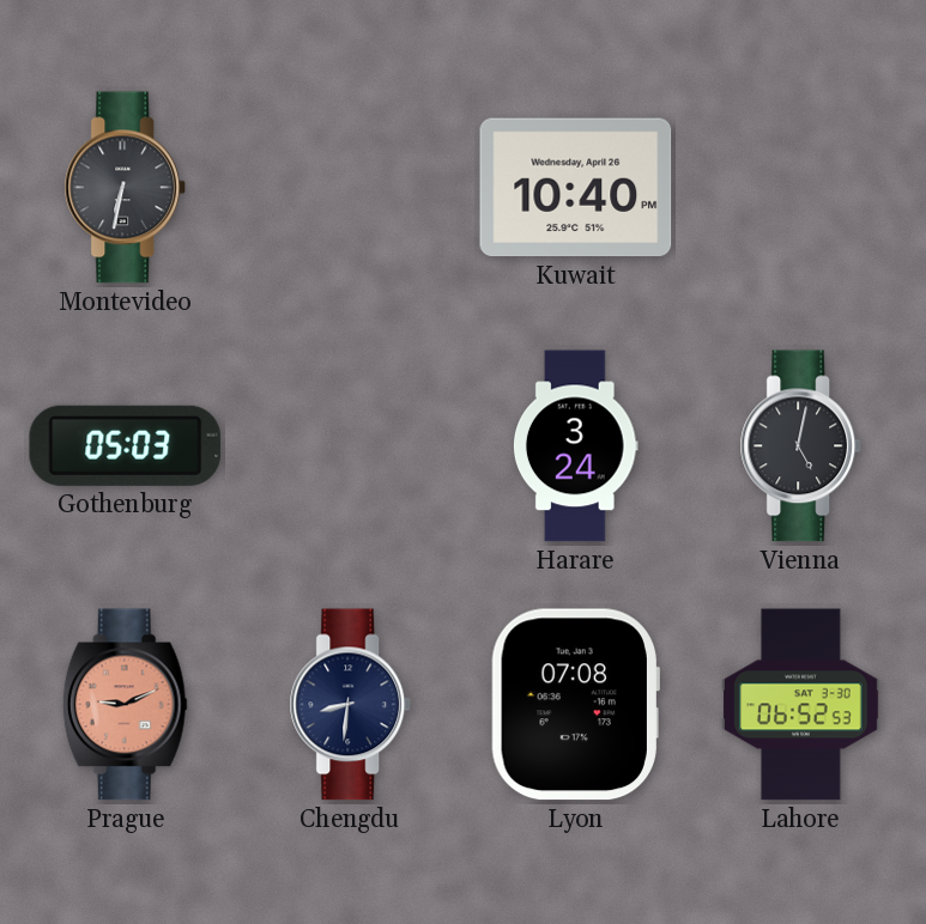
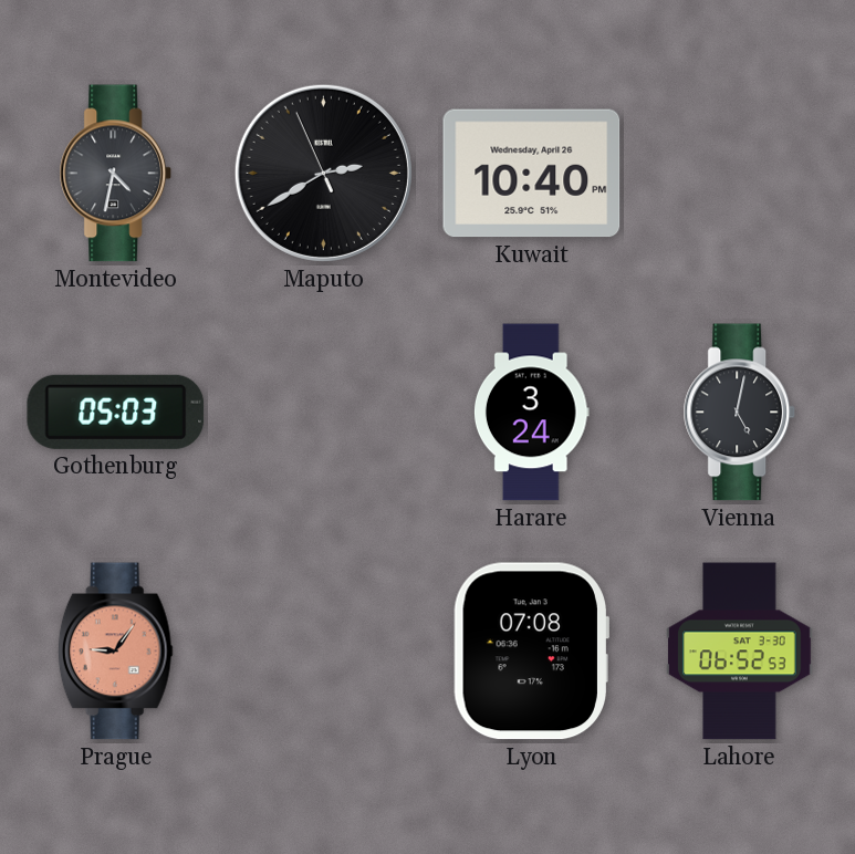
Montevideo: 6:32 -> 4:32
Maputo: none -> 2:39
Prague: 9:11 -> 9:06
Chengdu: 8:31 -> none
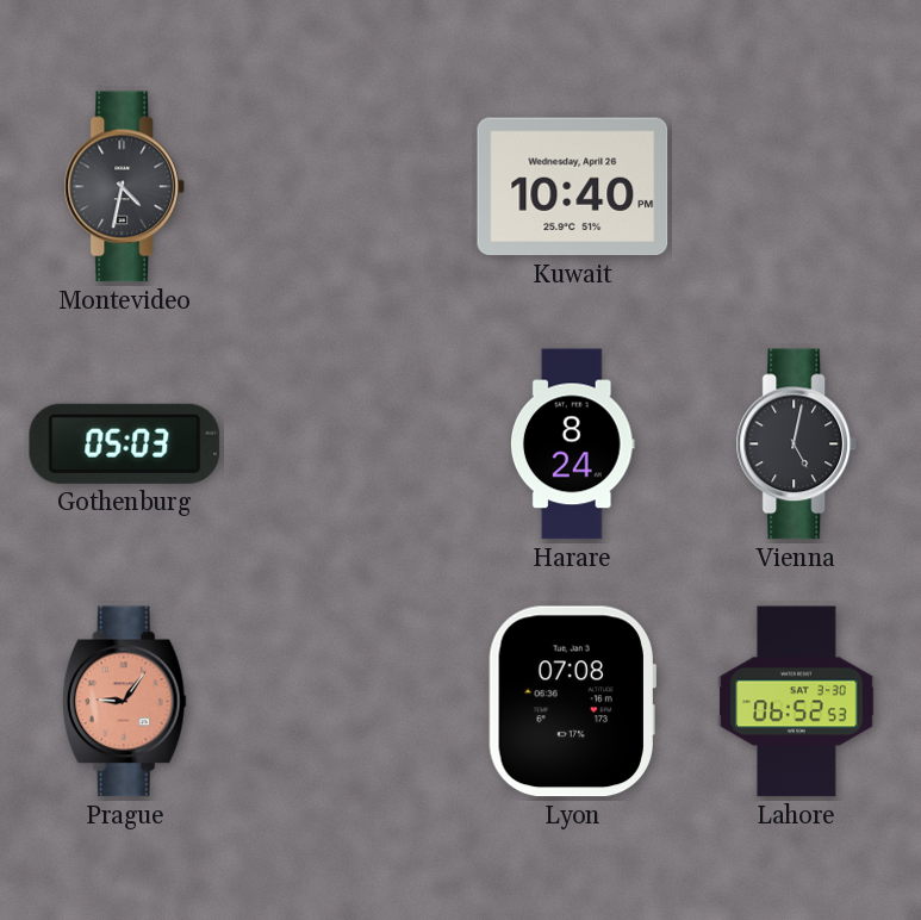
Maputo: 2:39 -> none
Harare: 3:24 -> 8:24
